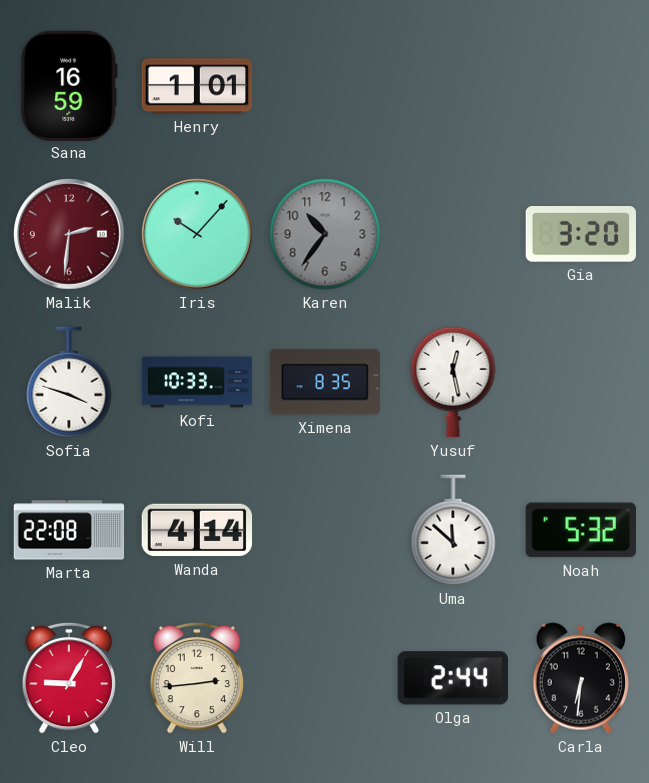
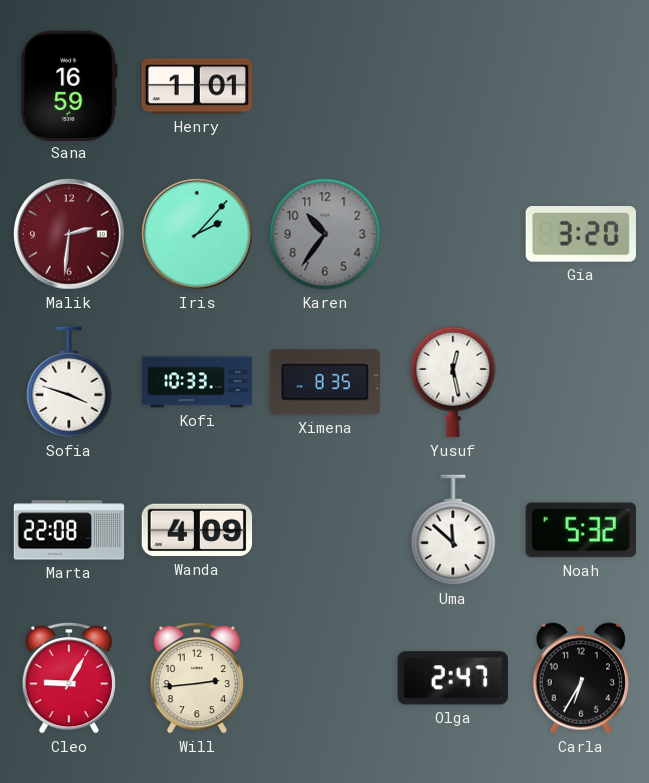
Iris: 10:07 -> 2:07
Wanda: 4:14 -> 4:09
Olga: 2:44 -> 2:47
Carla: 6:31 -> 6:35
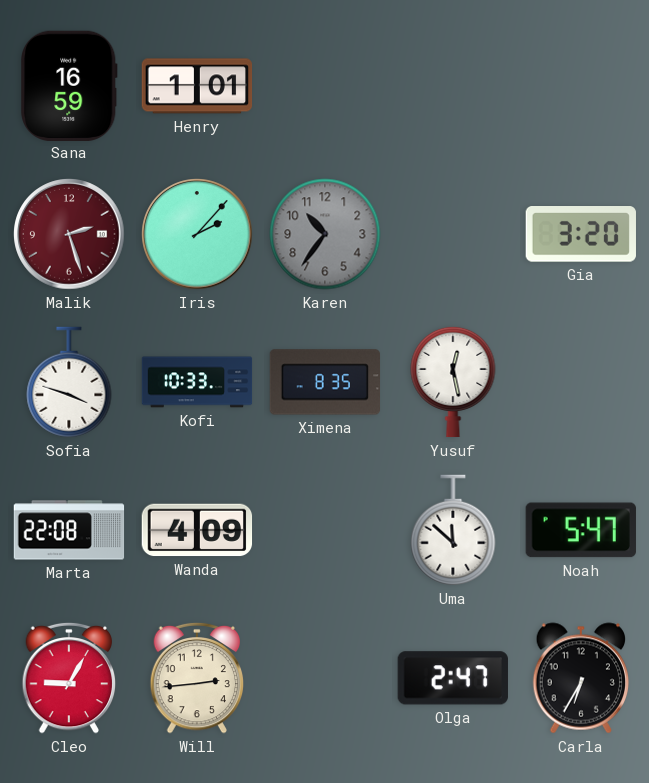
Malik: 2:31 -> 2:27
Noah: 5:32 -> 5:47
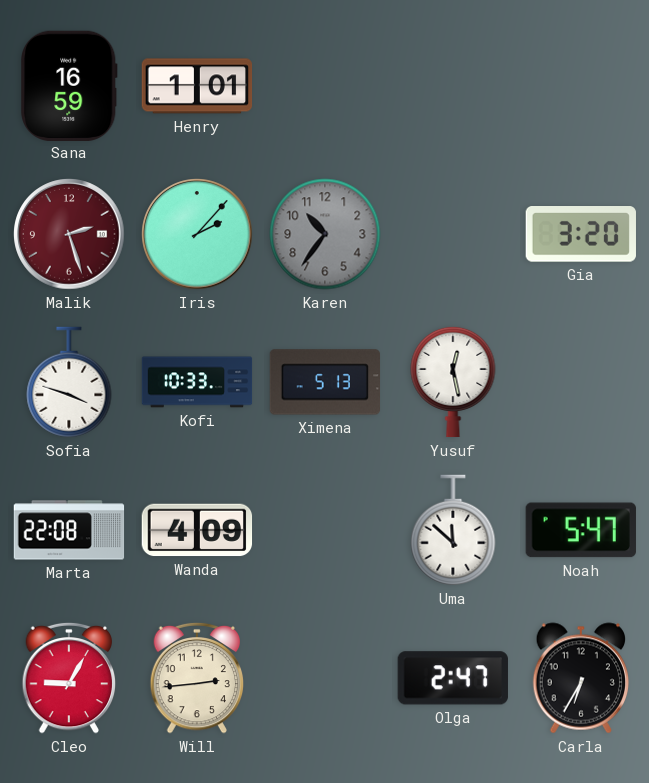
Ximena: 8:35 -> 5:13
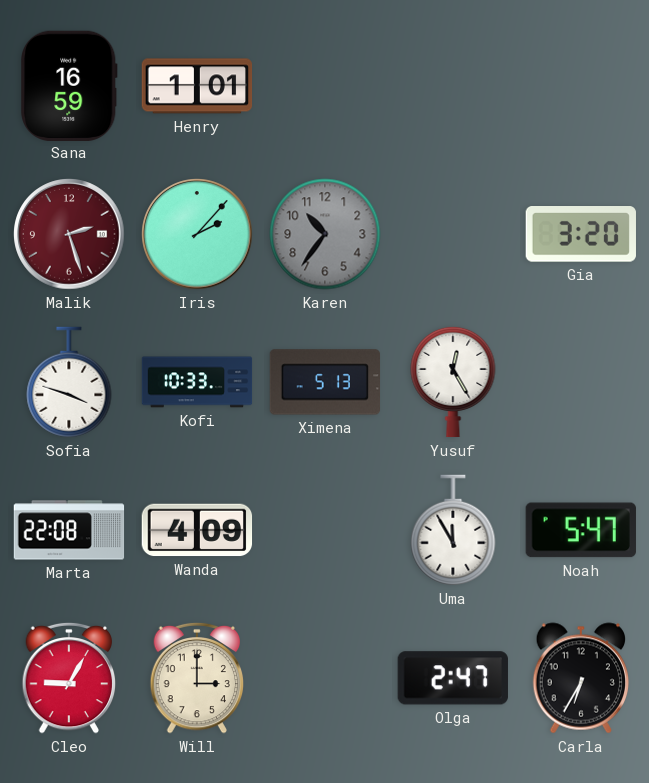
Yusuf: 12:28 -> 12:25
Uma: 11:52 -> 11:55
Will: 2:44 -> 3:00
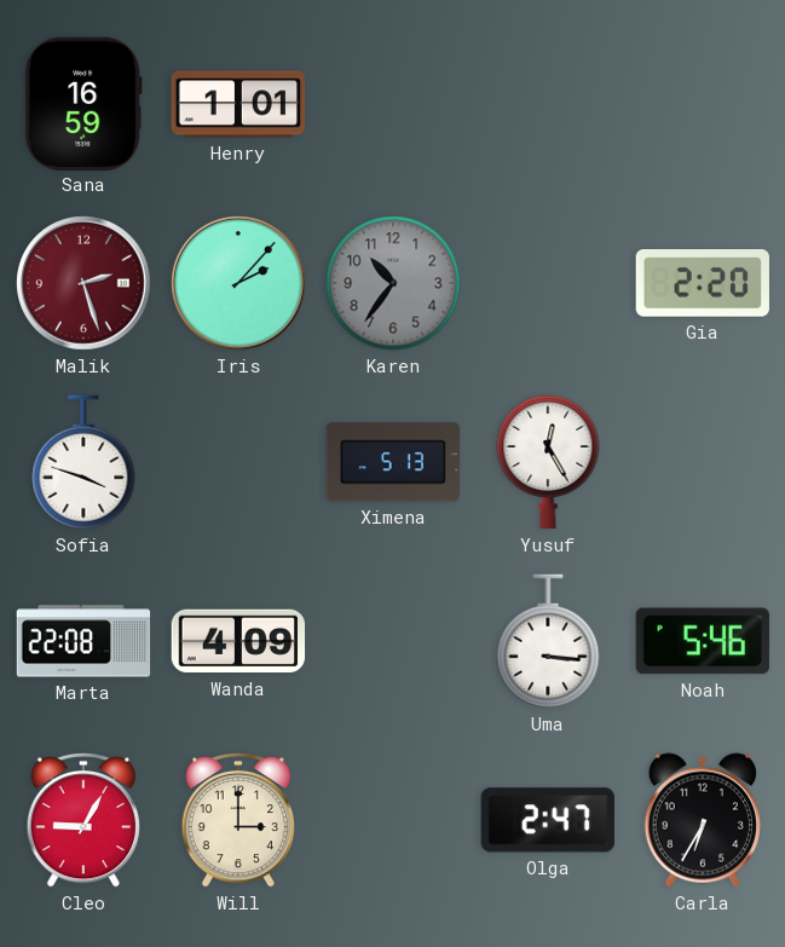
Gia: 3:20 -> 2:20
Kofi: 10:33 -> none
Uma: 11:55 -> 3:16
Noah: 5:47 -> 5:46
